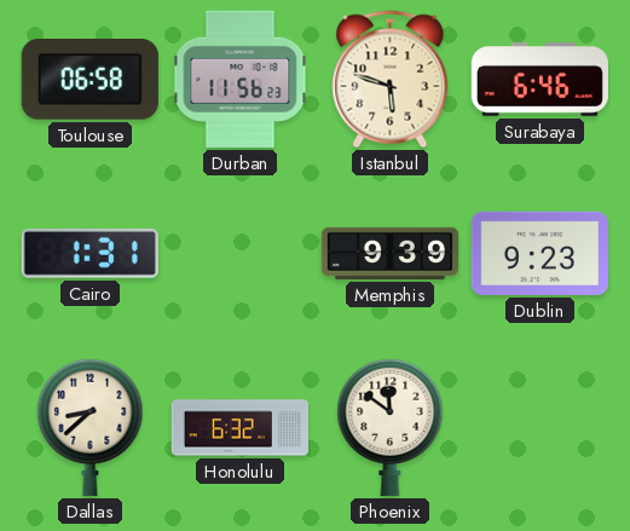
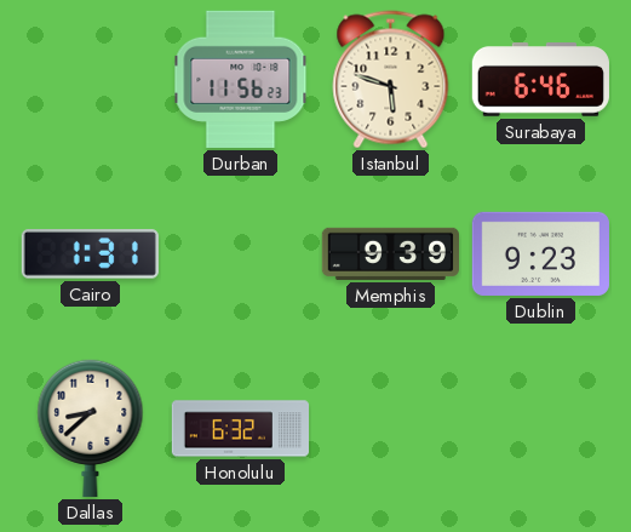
Toulouse: 06:58 -> none
Phoenix: 11:51 -> none
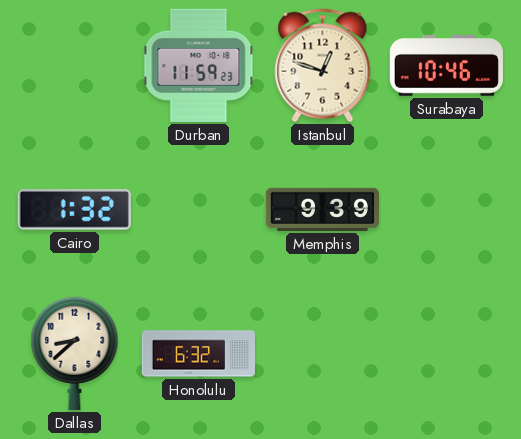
Durban: 11:56 -> 11:59
Istanbul: 5:48 -> 12:48
Surabaya: 6:46 -> 10:46
Cairo: 1:31 -> 1:32
Dublin: 9:23 -> none
